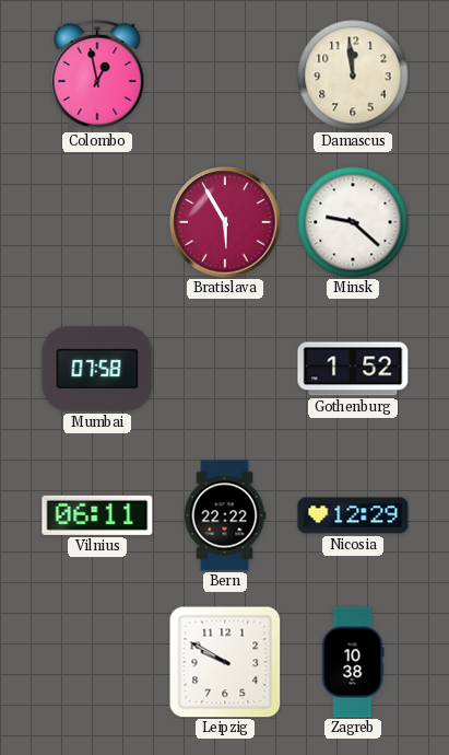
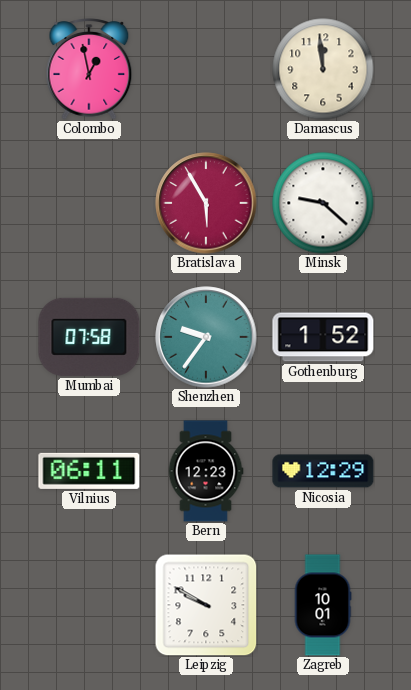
Shenzhen: none -> 9:36
Bern: 22:22 -> 12:23
Zagreb: 10:38 -> 10:01
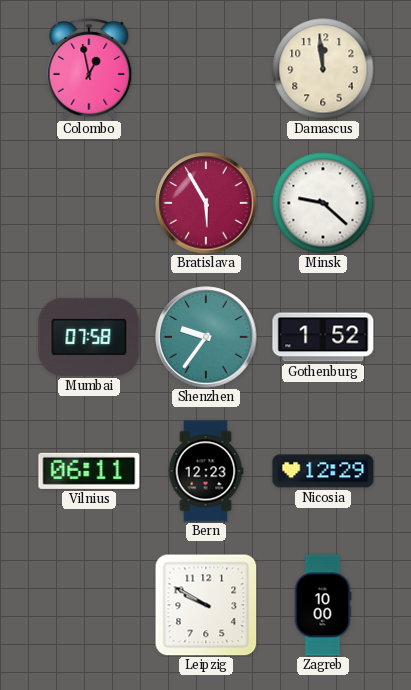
Zagreb: 10:01 -> 10:00
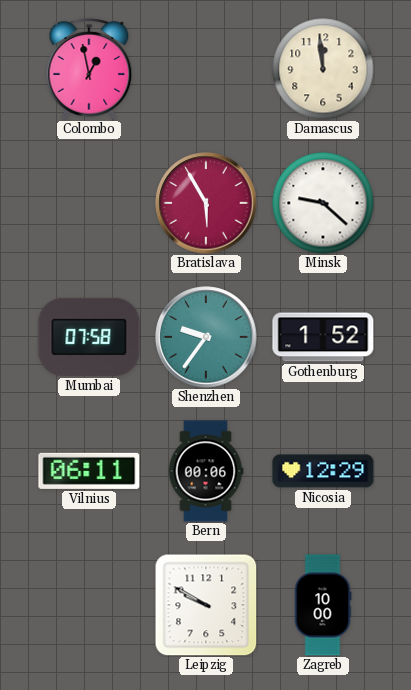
Bern: 12:23 -> 00:06
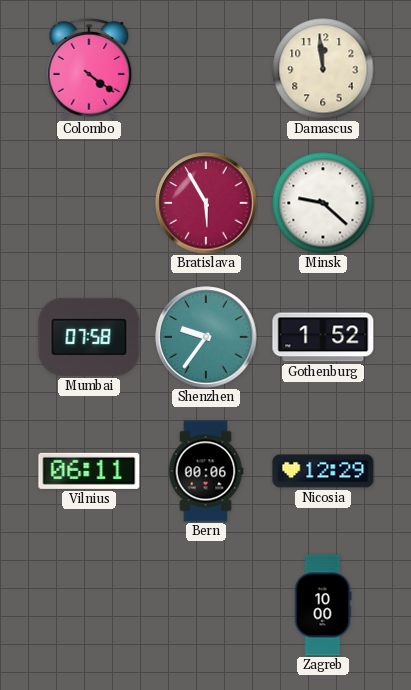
Colombo: 12:58 -> 4:21
Leipzig: 9:50 -> none
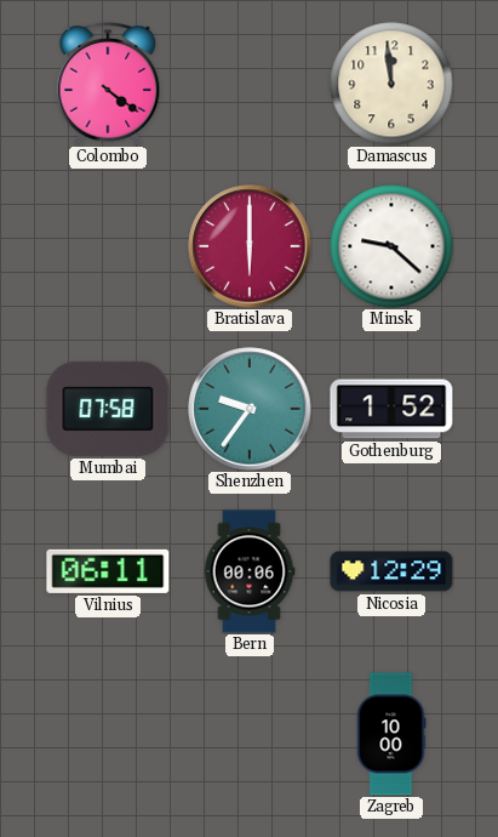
Bratislava: 5:55 -> 6:00
